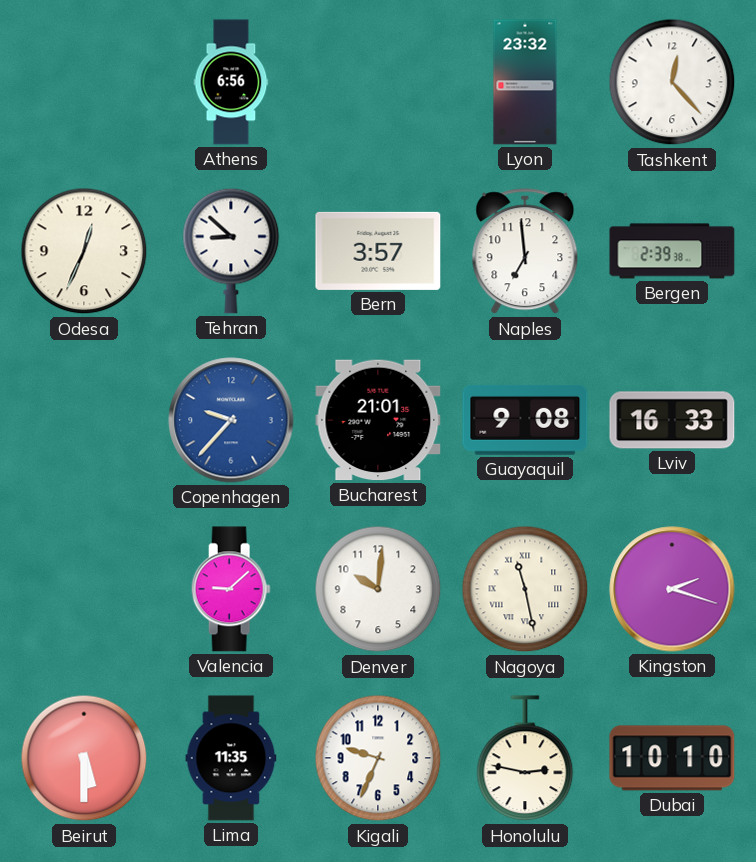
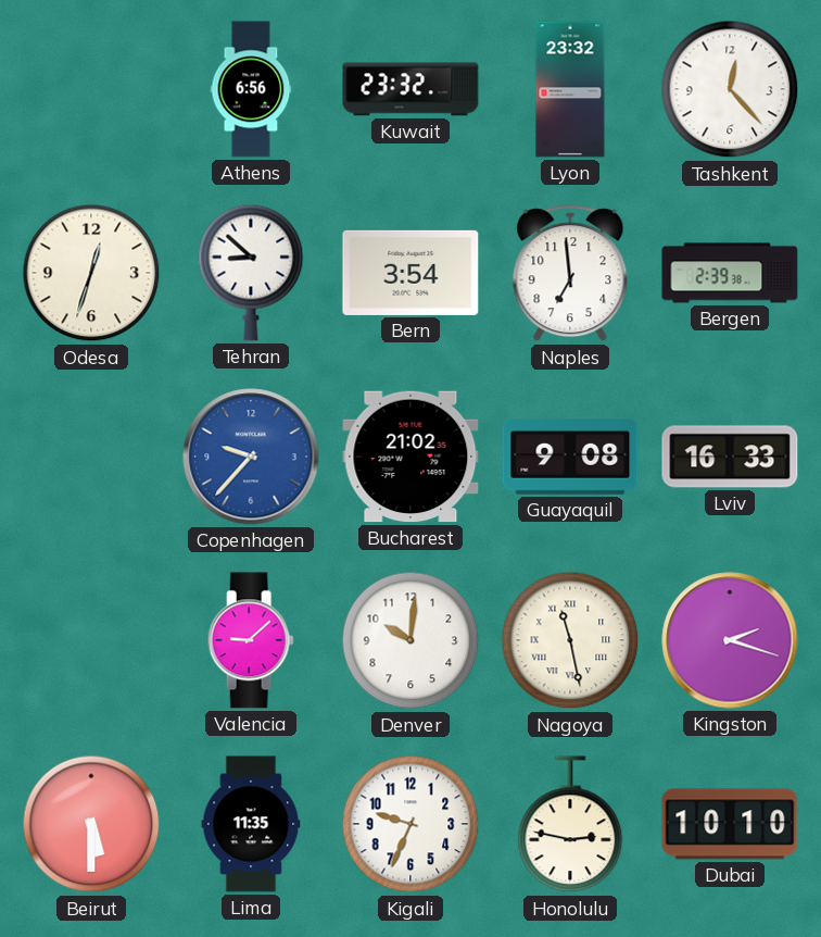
Kuwait: none -> 23:32
Odesa: 12:34 -> 12:33
Bern: 3:57 -> 3:54
Bucharest: 21:01 -> 21:02
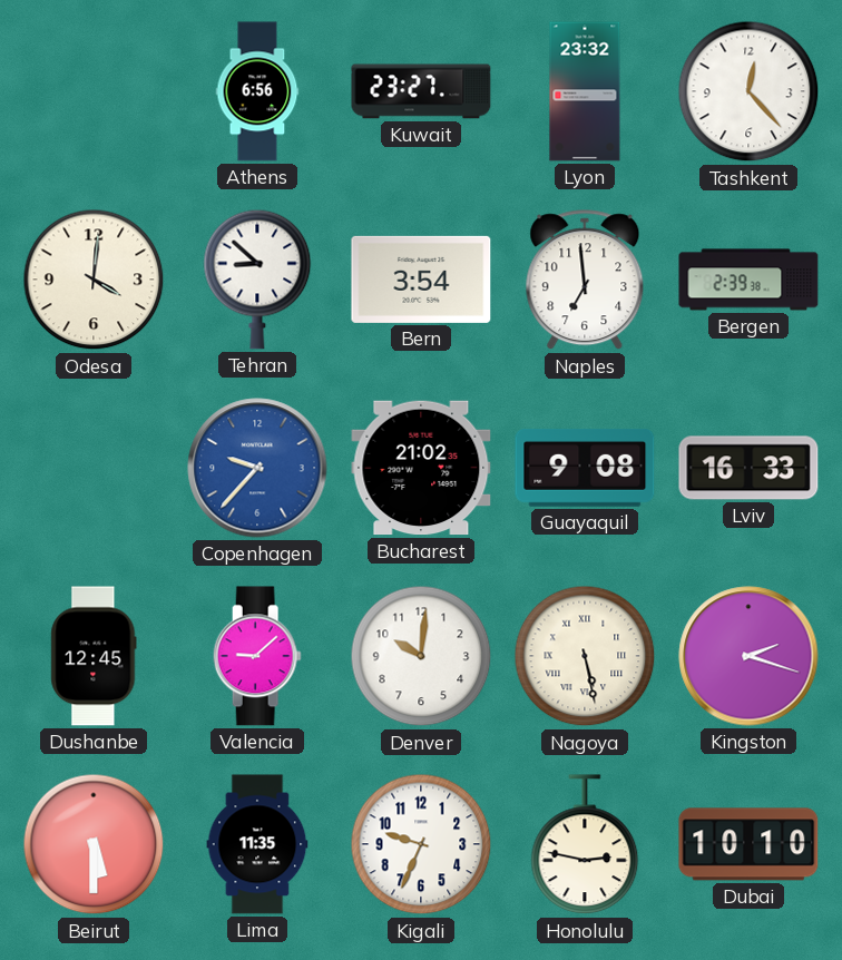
Kuwait: 23:32 -> 23:27
Odesa: 12:33 -> 4:01
Dushanbe: none -> 12:45
Nagoya: 11:28 -> 5:28
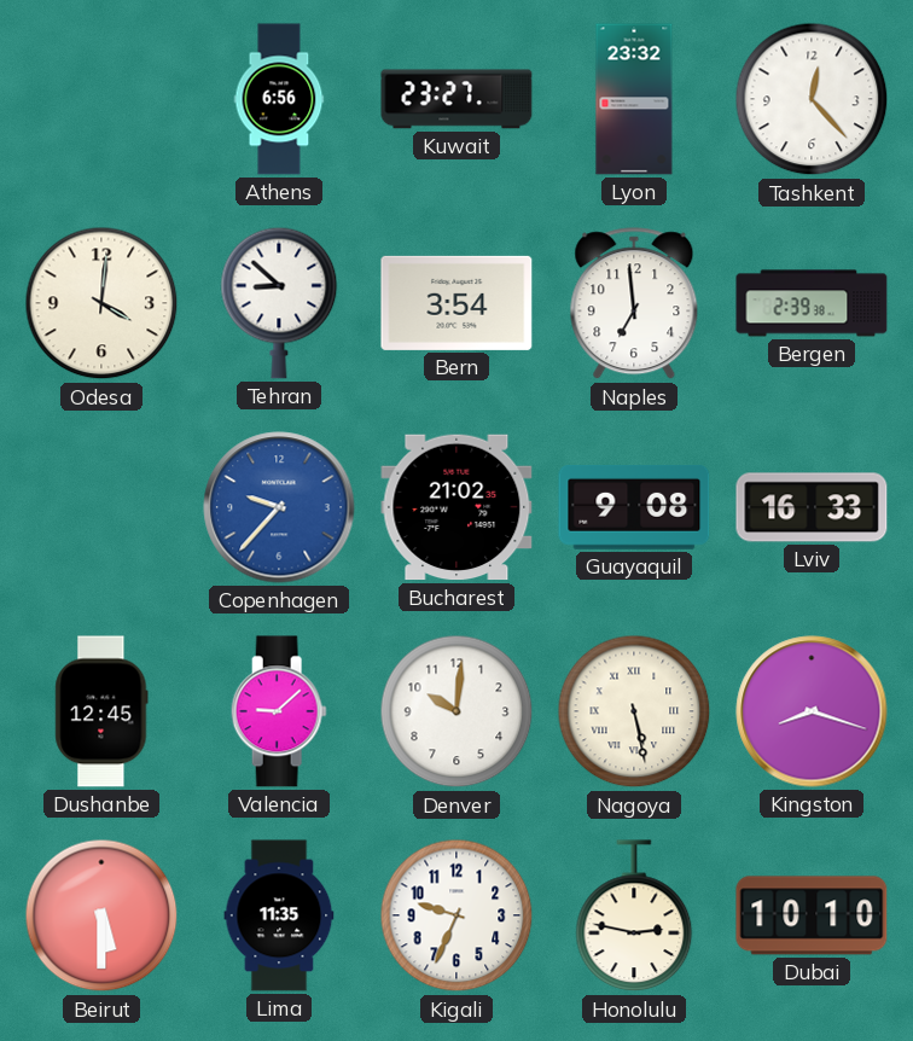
Kingston: 2:18 -> 8:18
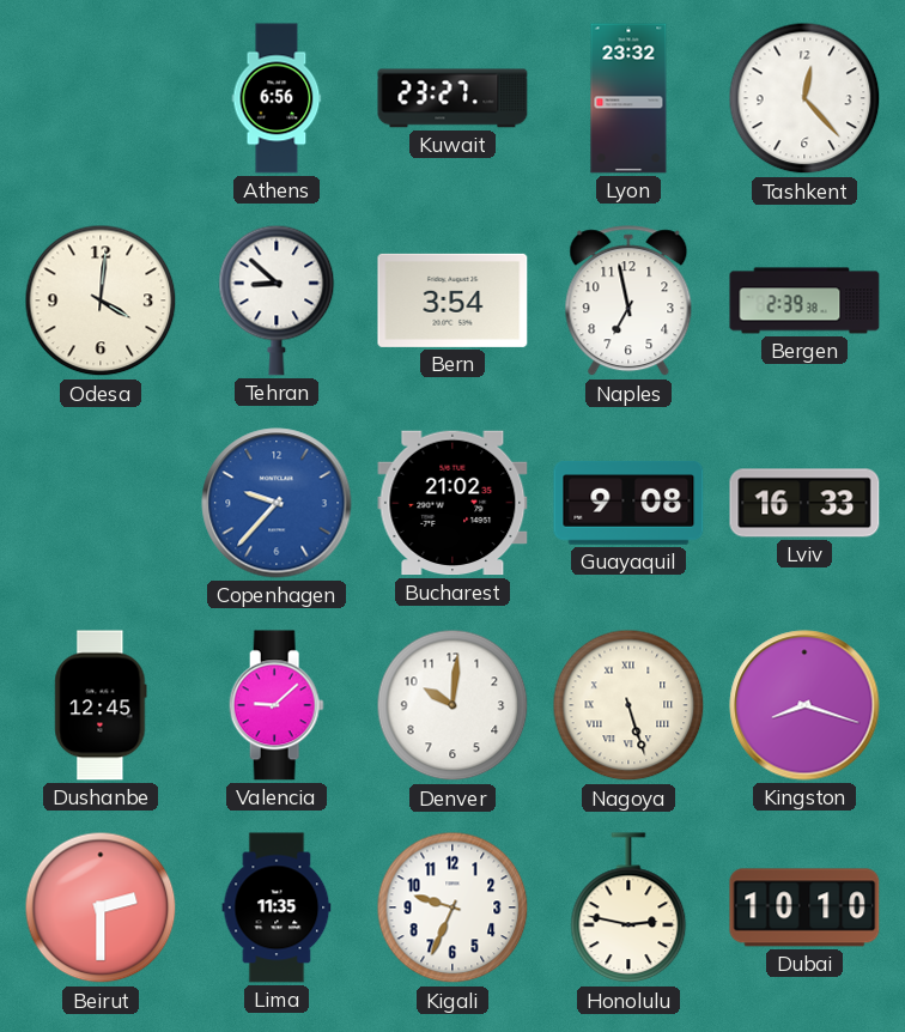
Naples: 6:59 -> 6:58
Nagoya: 5:28 -> 5:27
Beirut: 5:30 -> 2:30
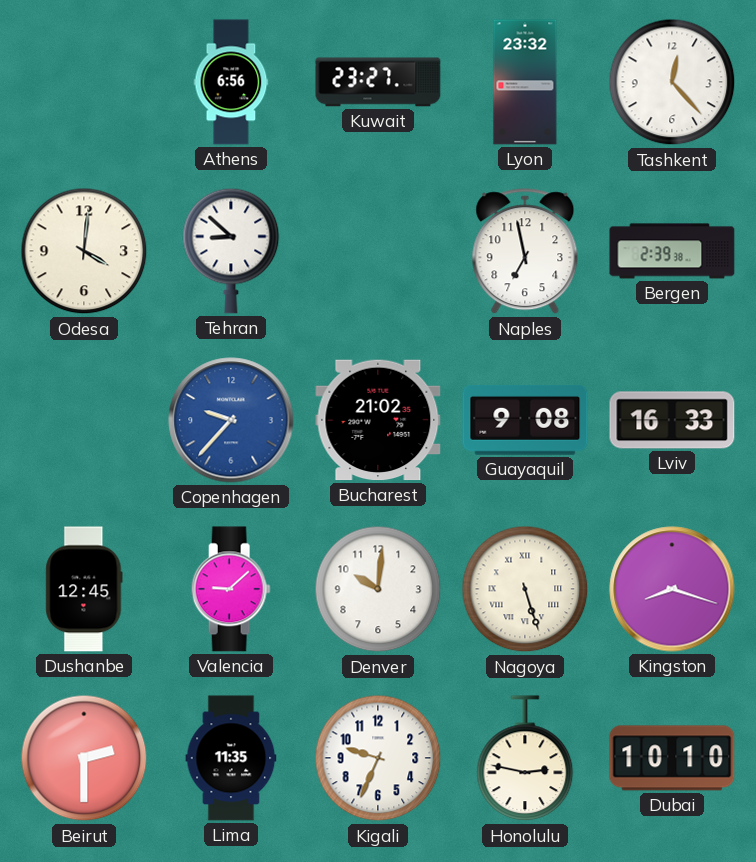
Bern: 3:54 -> none
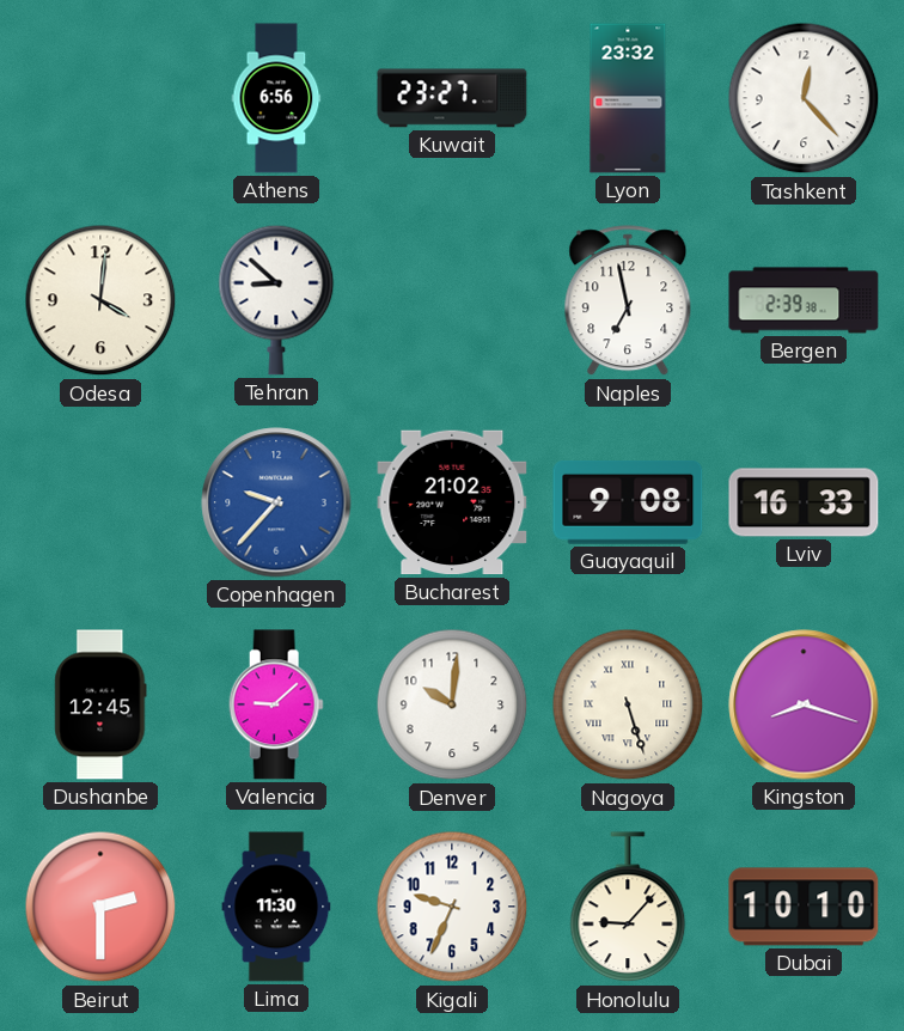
Lima: 11:35 -> 11:30
Honolulu: 2:47 -> 9:07
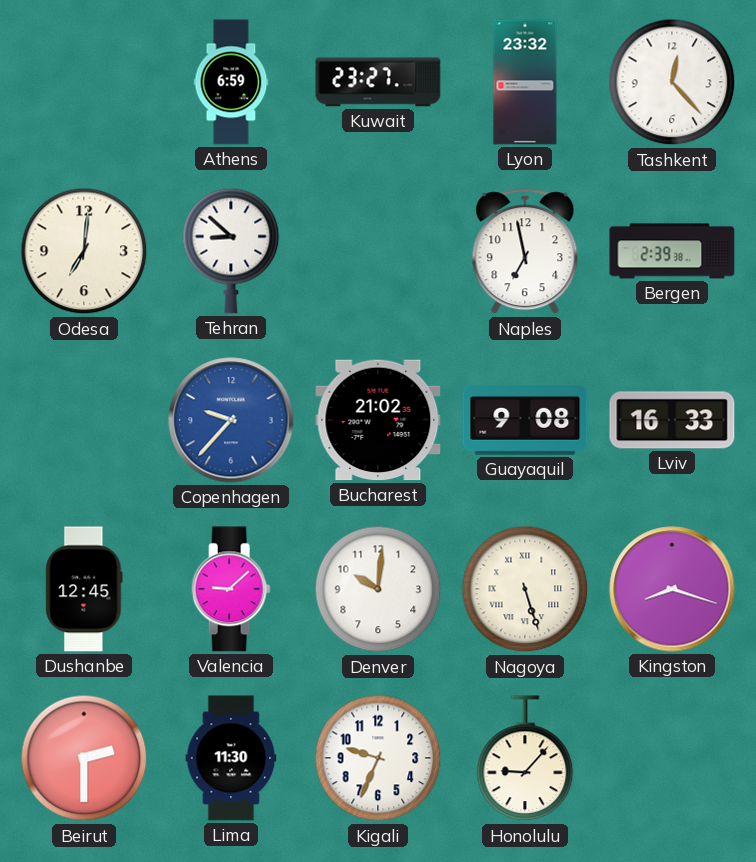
Athens: 6:56 -> 6:59
Odesa: 4:01 -> 7:01
Dubai: 10:10 -> none
